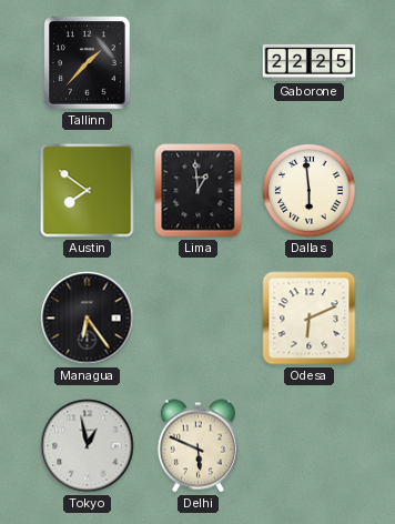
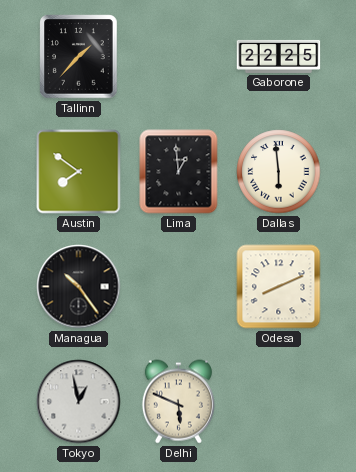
Managua: 6:24 -> 10:24
Odesa: 6:11 -> 8:11
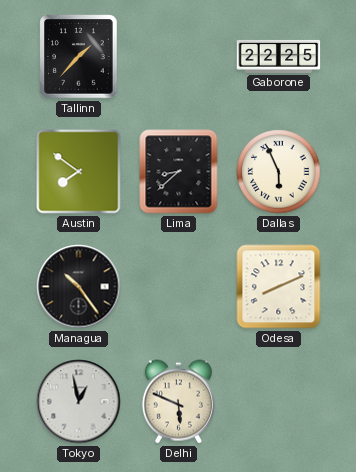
Lima: 12:59 -> 8:38
Dallas: 5:59 -> 5:56
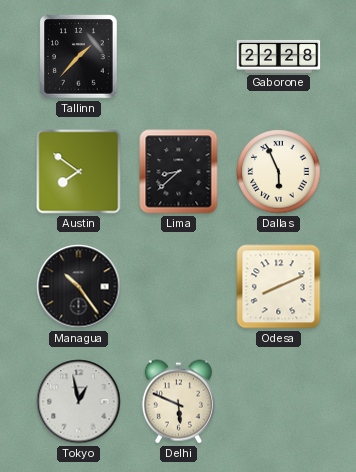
Gaborone: 22:25 -> 22:28
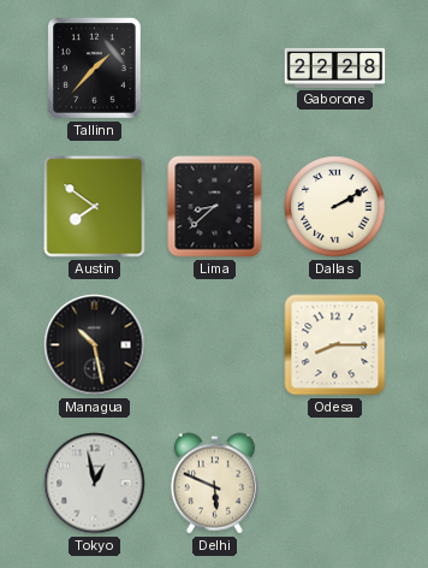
Dallas: 5:56 -> 2:10
Managua: 10:24 -> 10:28
Odesa: 8:11 -> 8:15
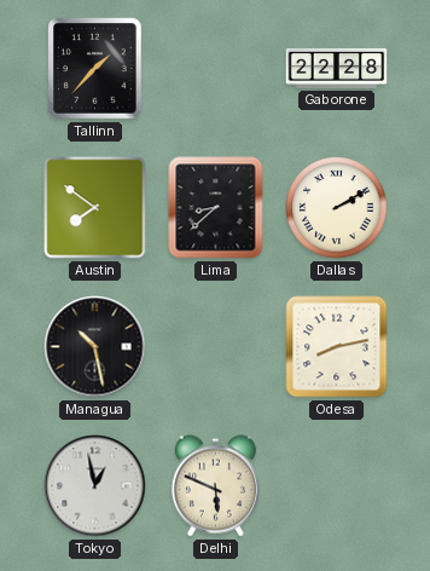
Odesa: 8:15 -> 8:13
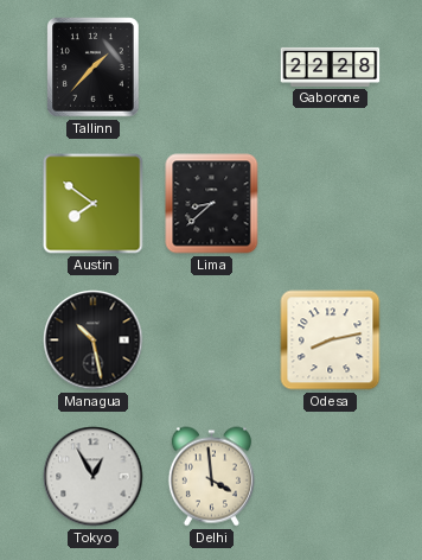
Dallas: 2:10 -> none
Tokyo: 12:58 -> 12:55
Delhi: 5:49 -> 3:59
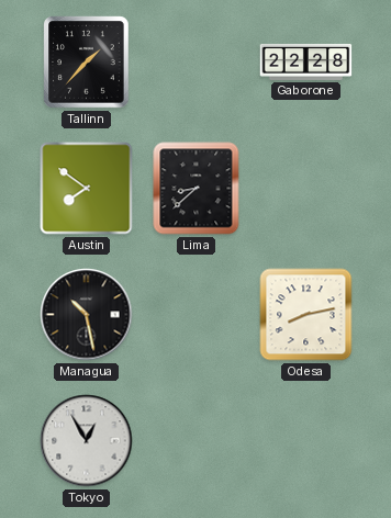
Delhi: 3:59 -> none
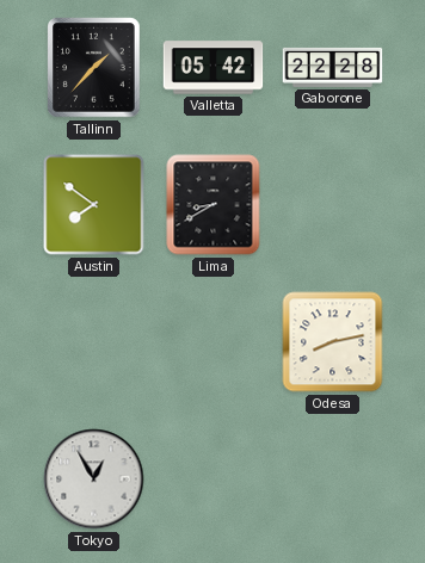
Valletta: none -> 05:42
Lima: 8:38 -> 8:40
Managua: 10:28 -> none
